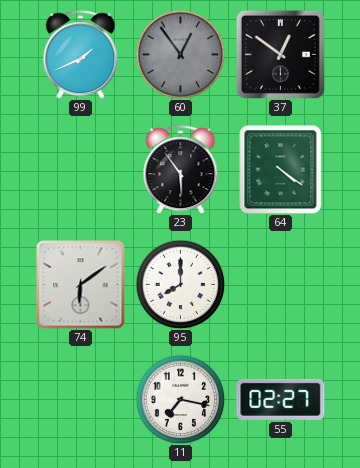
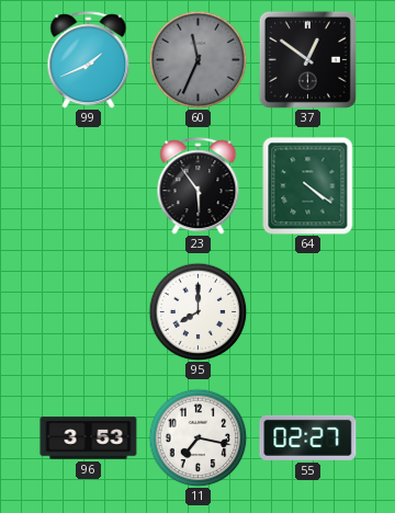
60: 12:54 -> 11:34
74: 6:09 -> none
96: none -> 3:53
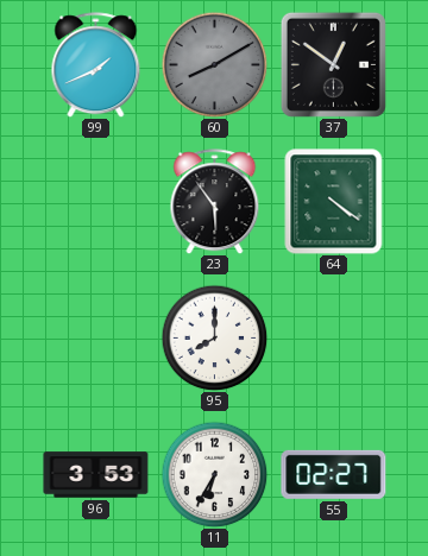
60: 11:34 -> 8:10
11: 7:17 -> 6:35
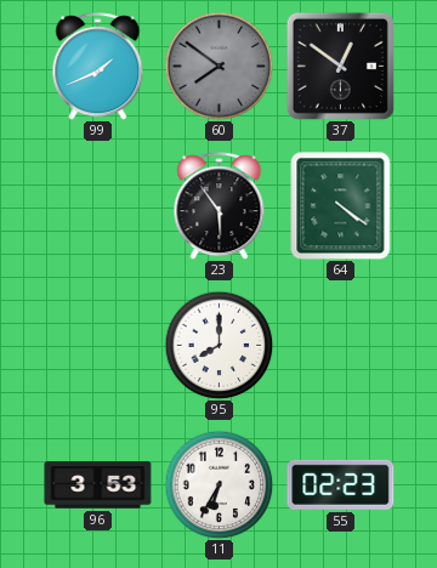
60: 8:10 -> 7:51
55: 02:27 -> 02:23
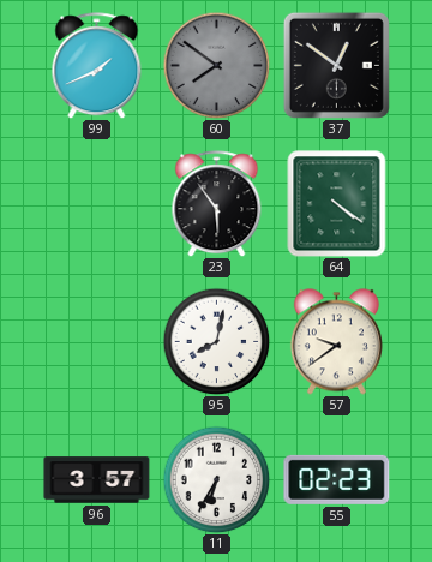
95: 8:00 -> 8:02
57: none -> 9:39
96: 3:53 -> 3:57
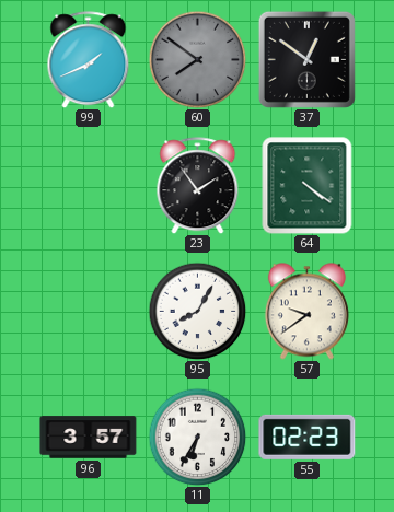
23: 5:54 -> 1:54
95: 8:02 -> 8:05
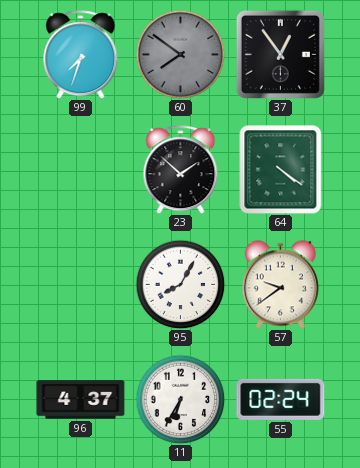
99: 1:41 -> 7:33
37: 12:51 -> 12:54
23: 1:54 -> 1:52
96: 3:57 -> 4:37
55: 02:23 -> 02:24
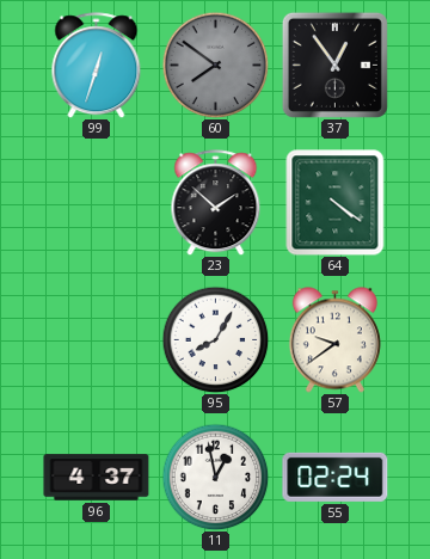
99: 7:33 -> 12:33
11: 6:35 -> 12:58
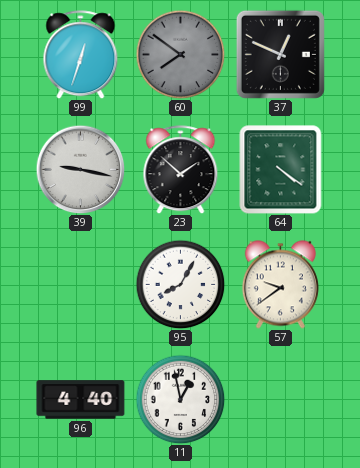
37: 12:54 -> 12:49
39: none -> 9:17
96: 4:37 -> 4:40
55: 02:24 -> none
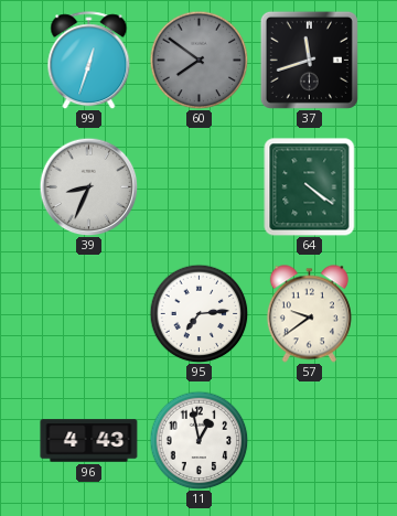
37: 12:49 -> 11:42
39: 9:17 -> 8:34
23: 1:52 -> none
95: 8:05 -> 7:14
96: 4:40 -> 4:43
